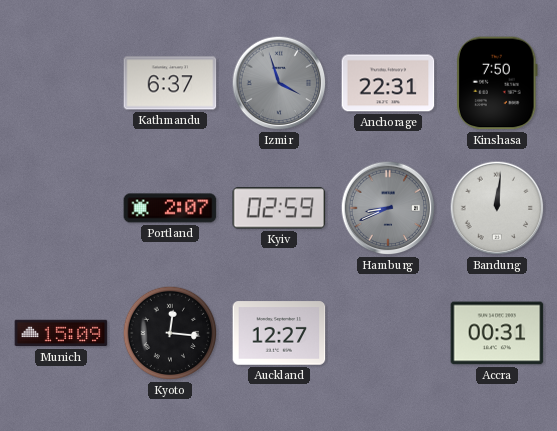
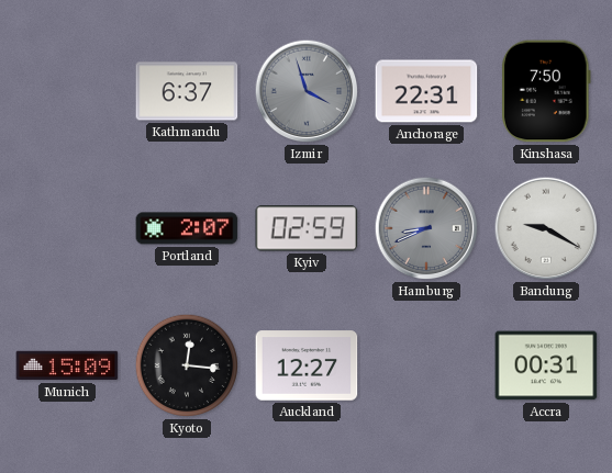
Bandung: 12:01 -> 9:20
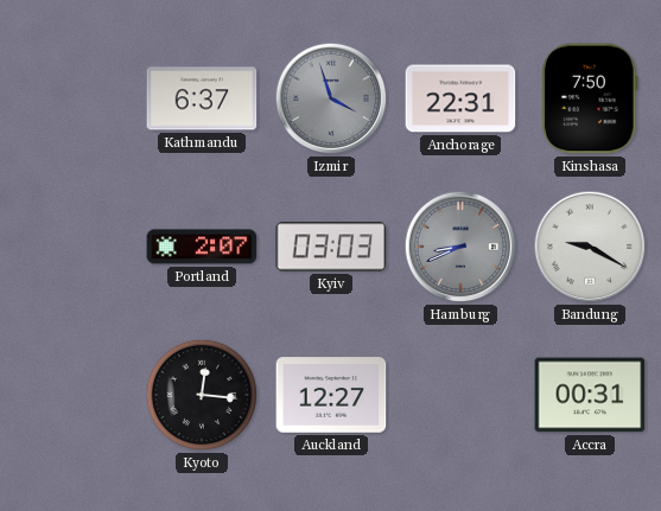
Kyiv: 02:59 -> 03:03
Munich: 15:09 -> none
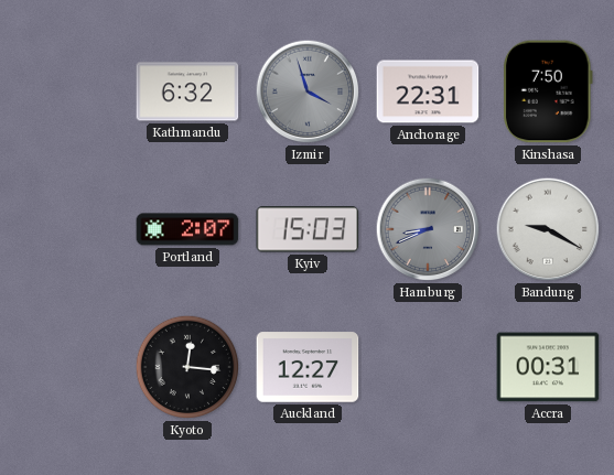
Kathmandu: 6:37 -> 6:32
Kyiv: 03:03 -> 15:03
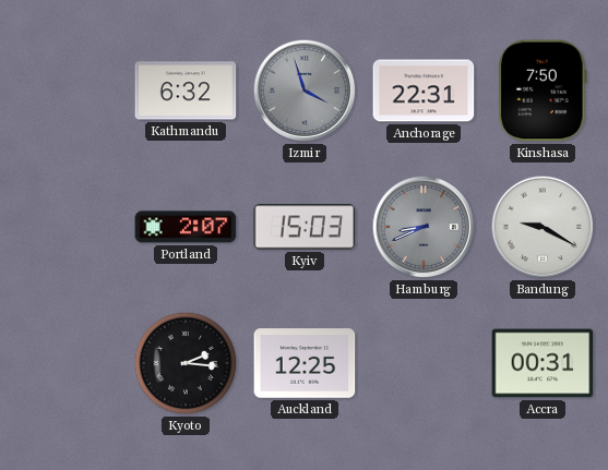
Kyoto: 12:16 -> 2:16
Auckland: 12:27 -> 12:25
